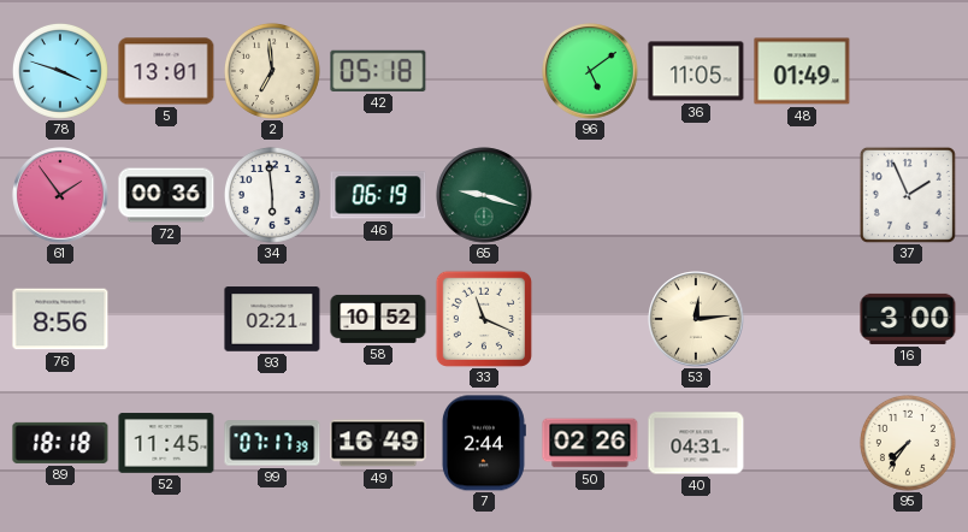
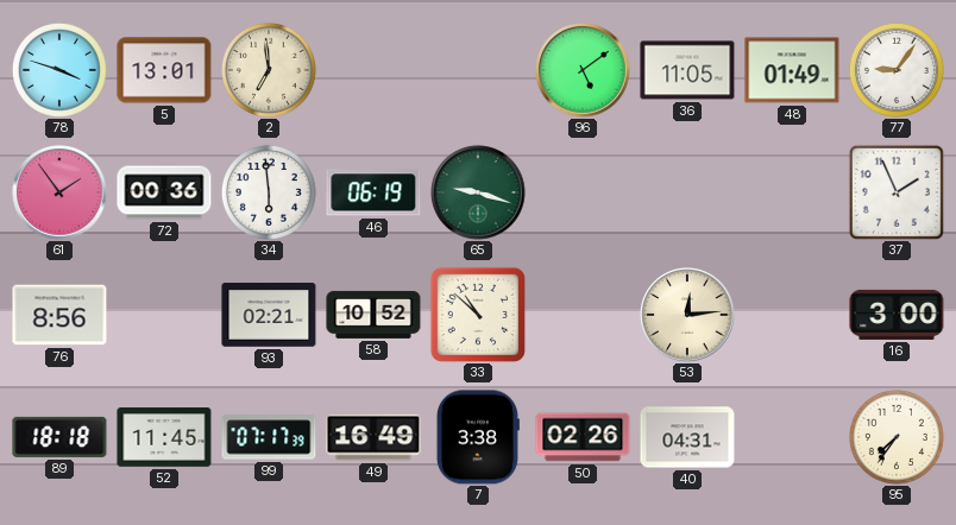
42: 05:18 -> none
77: none -> 9:06
33: 11:19 -> 10:52
7: 2:44 -> 3:38
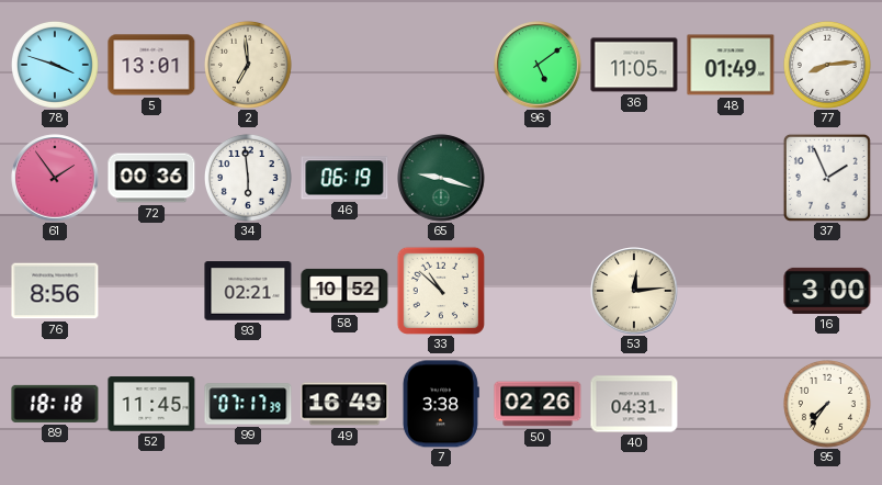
77: 9:06 -> 8:14
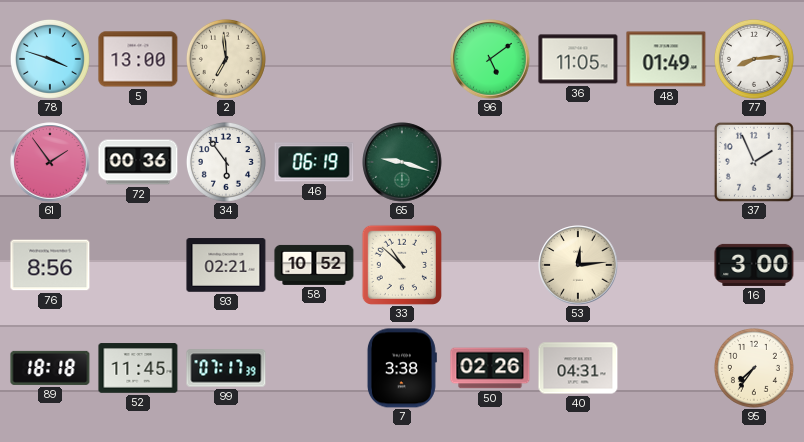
5: 13:01 -> 13:00
34: 5:59 -> 5:54
49: 16:49 -> none
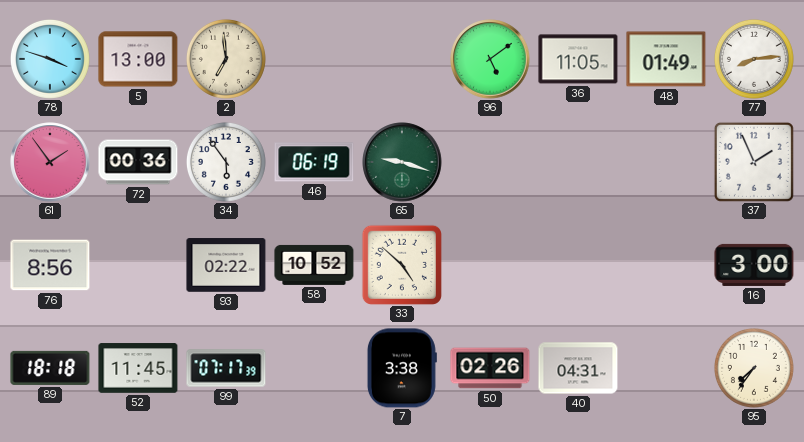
93: 02:21 -> 02:22
33: 10:52 -> 4:52
53: 12:14 -> none
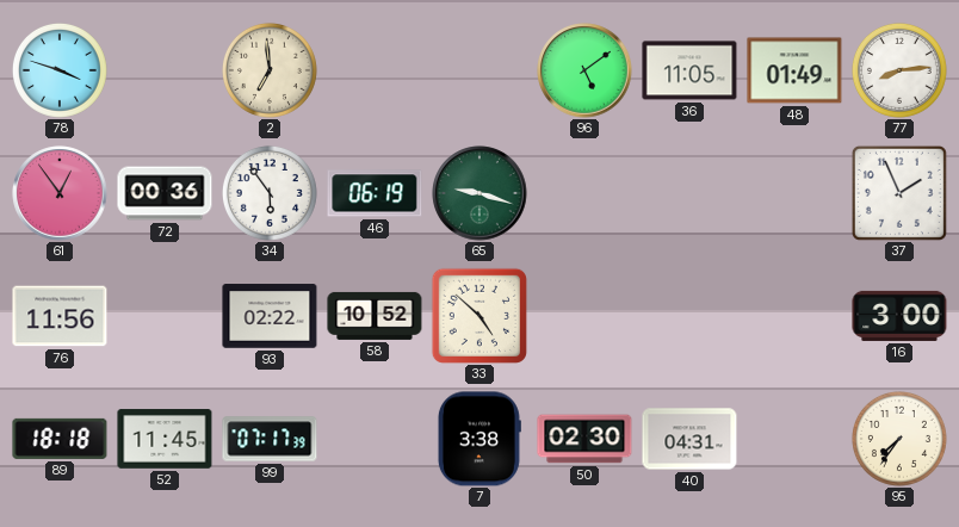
5: 13:00 -> none
61: 1:54 -> 12:54
76: 8:56 -> 11:56
50: 02:26 -> 02:30
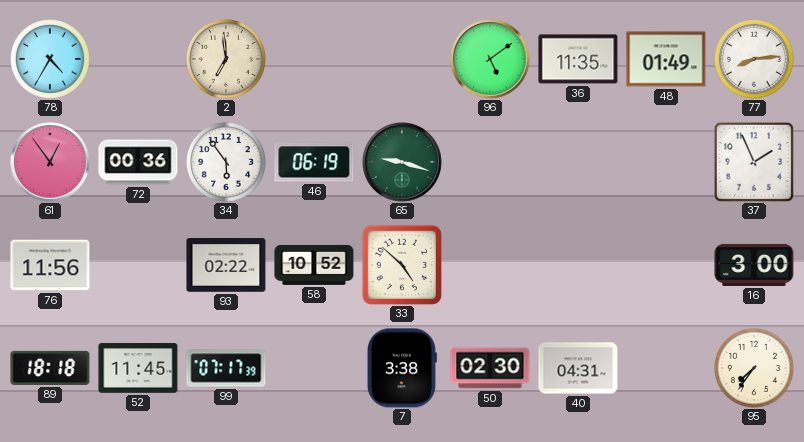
78: 3:48 -> 4:35
36: 11:05 -> 11:35
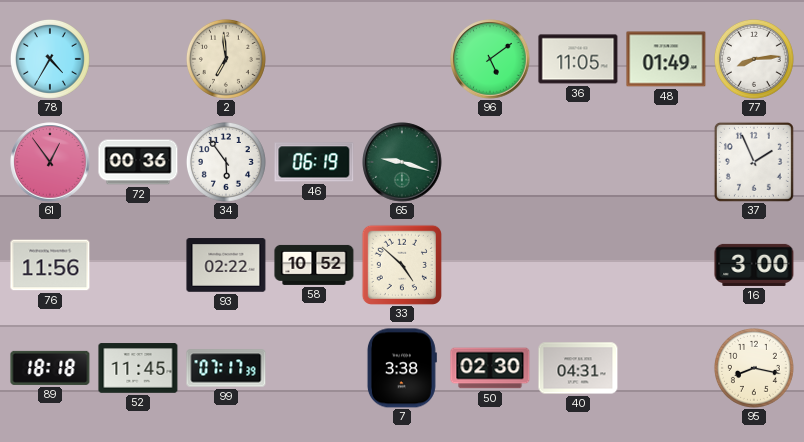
36: 11:35 -> 11:05
95: 7:36 -> 8:17
